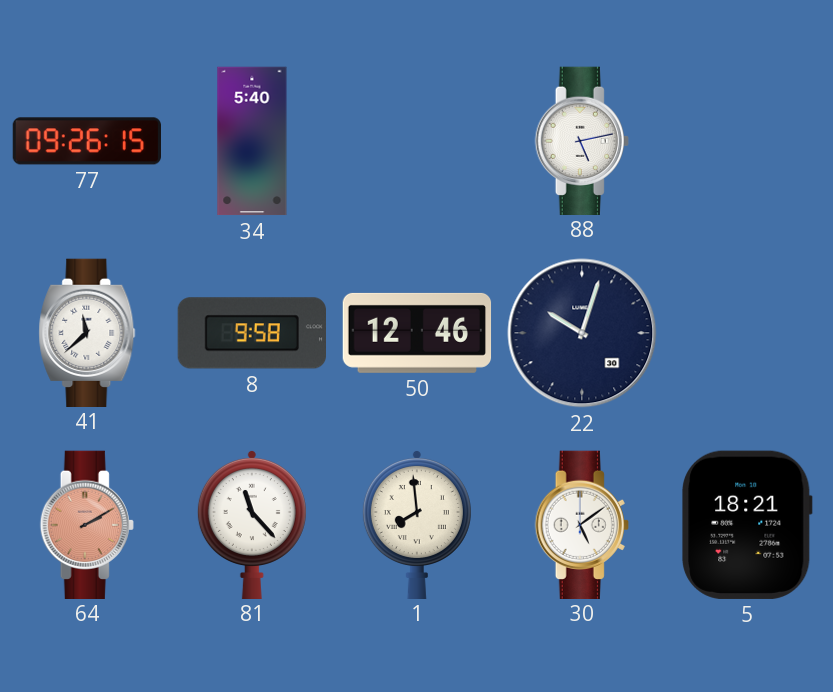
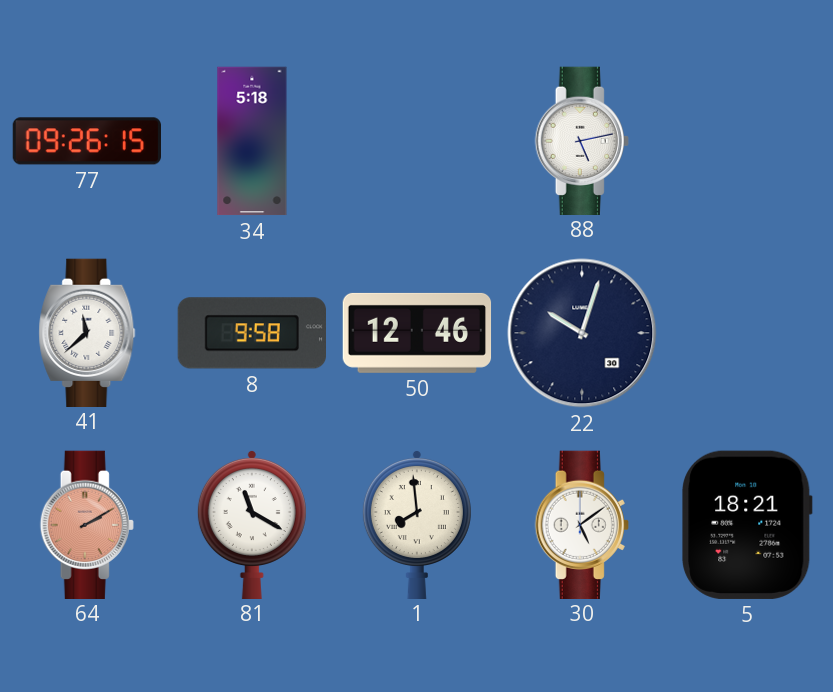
34: 5:40 -> 5:18
81: 11:23 -> 11:20
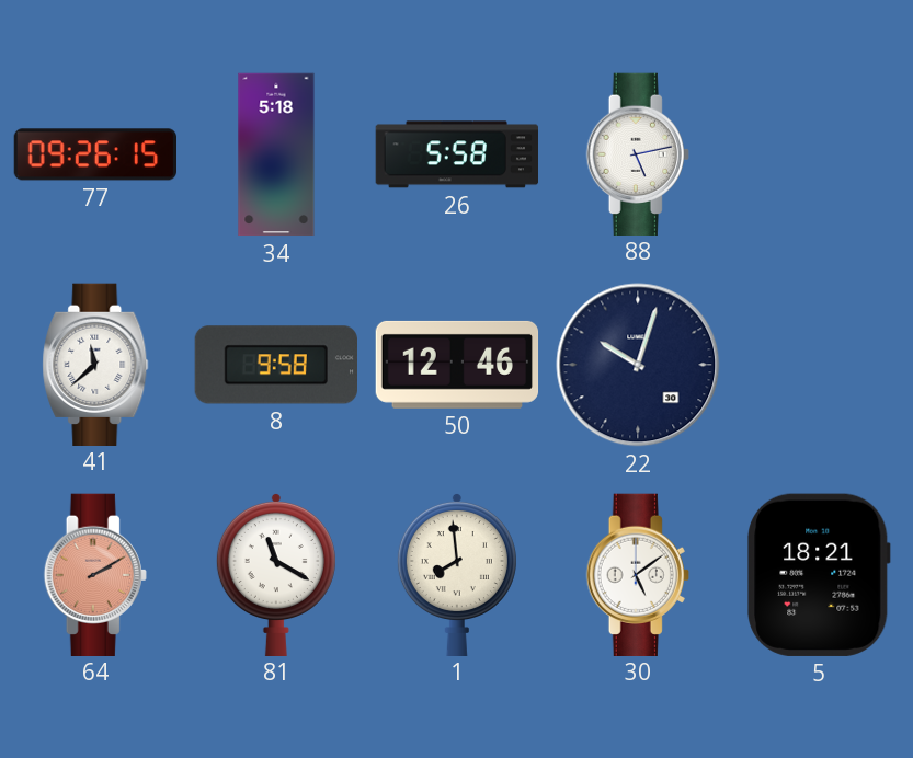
26: none -> 5:58
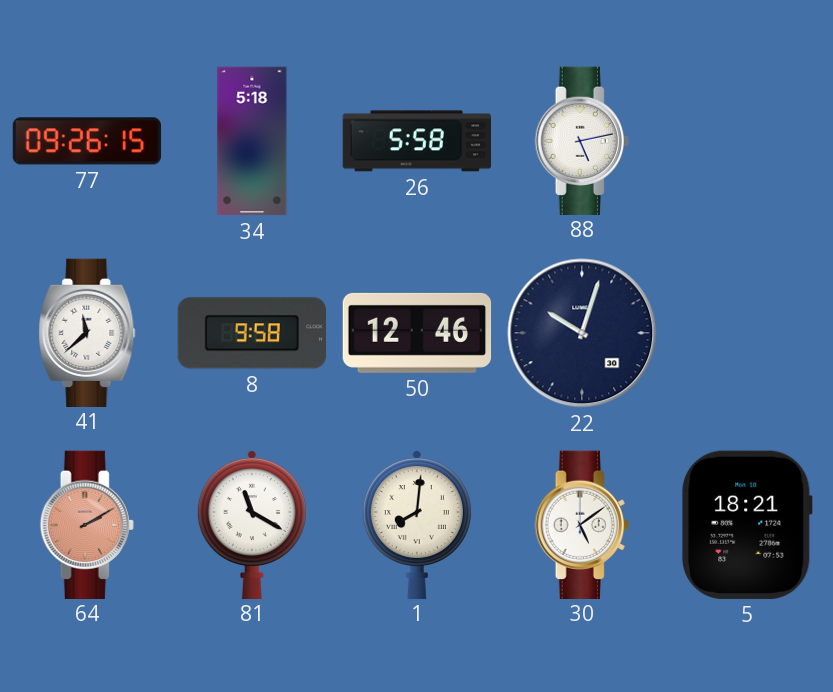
1: 7:59 -> 8:01
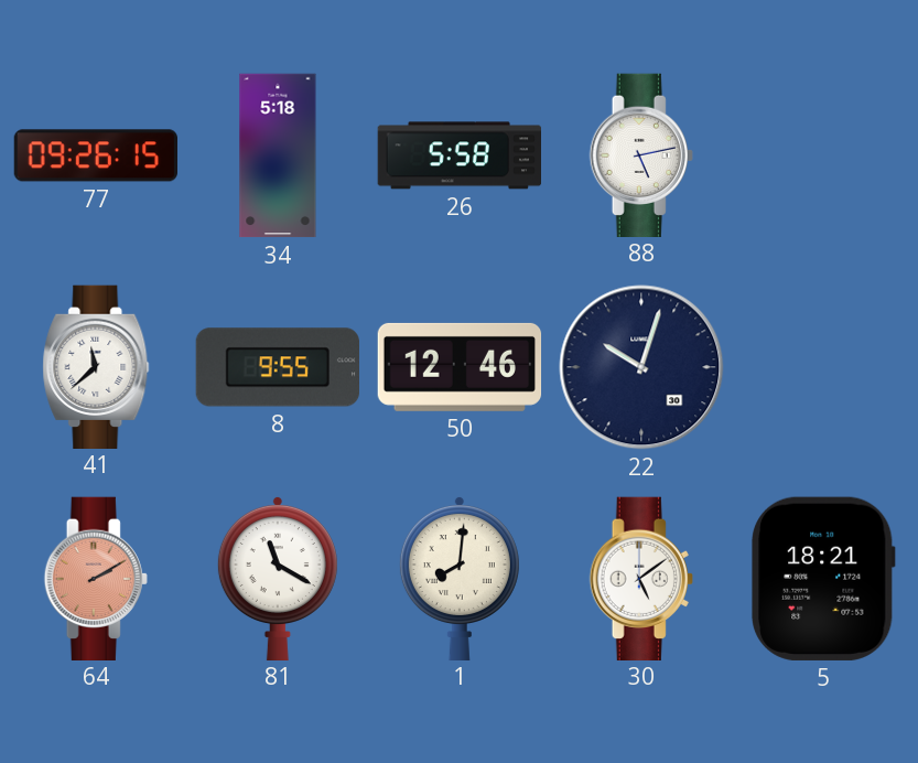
8: 9:58 -> 9:55
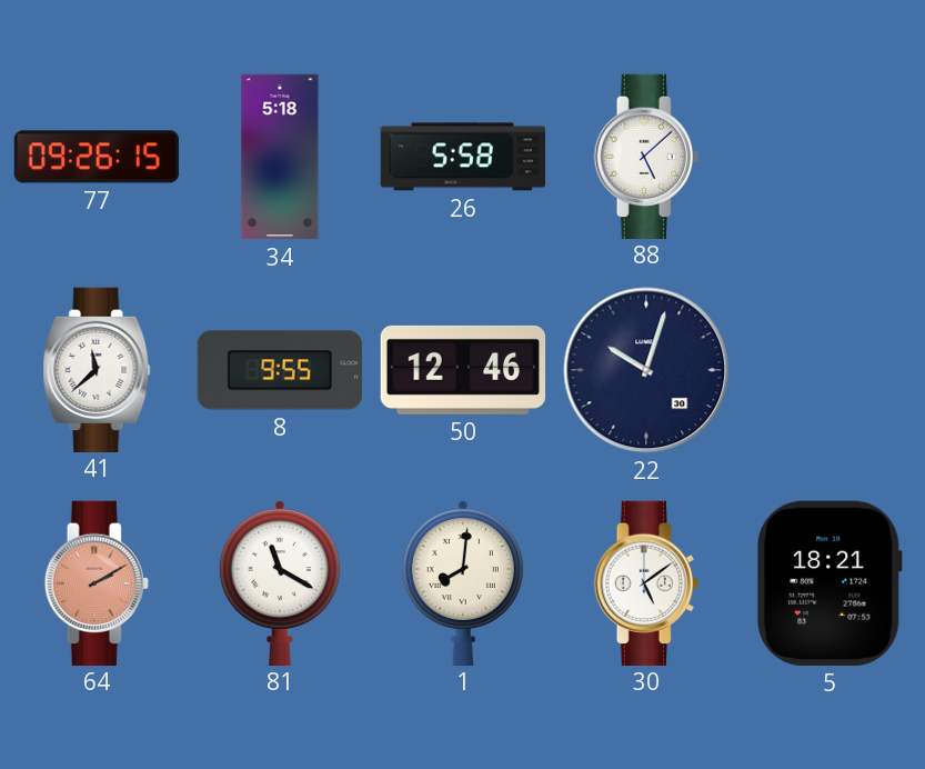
88: 5:13 -> 5:08
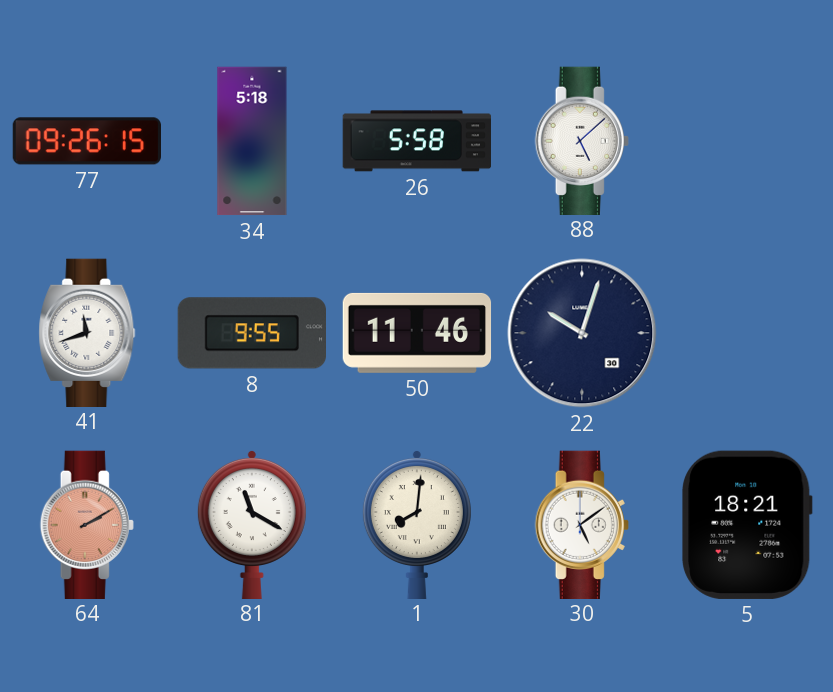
41: 11:38 -> 11:42
50: 12:46 -> 11:46
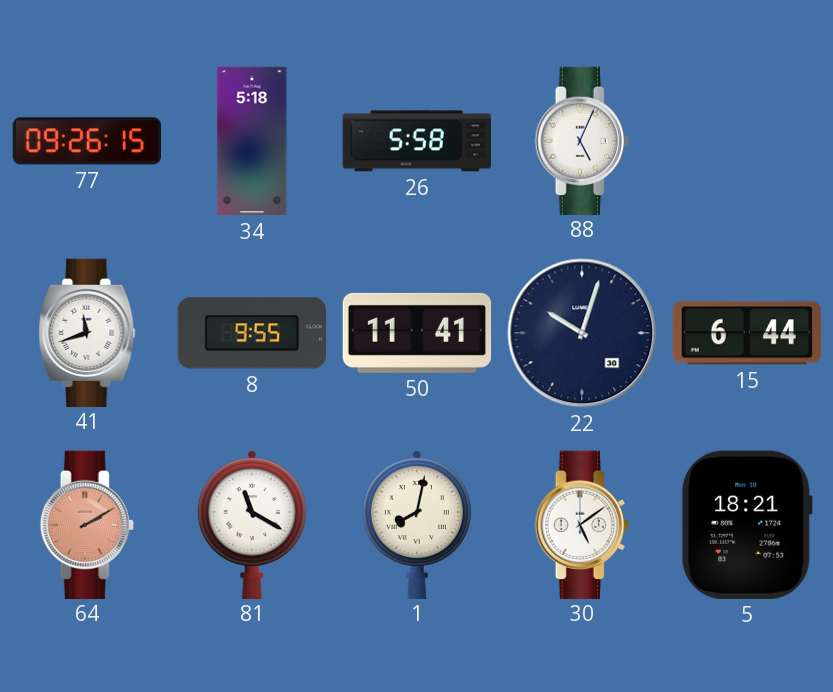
88: 5:08 -> 5:04
50: 11:46 -> 11:41
15: none -> 6:44
1: 8:01 -> 8:02
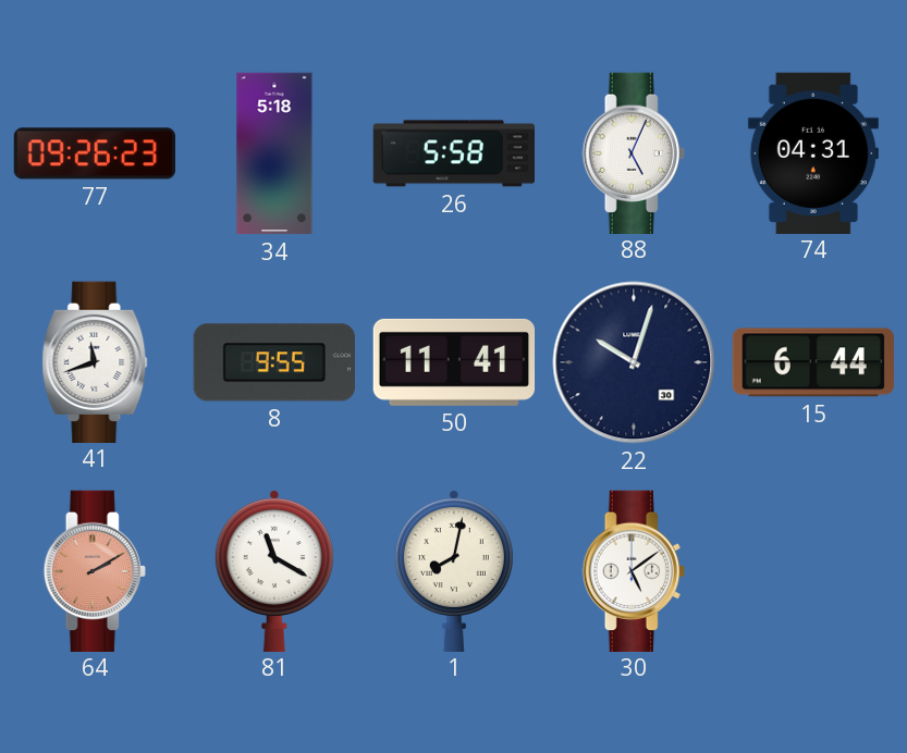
77: 09:26:15 -> 09:26:23
74: none -> 04:31
5: 18:21 -> none
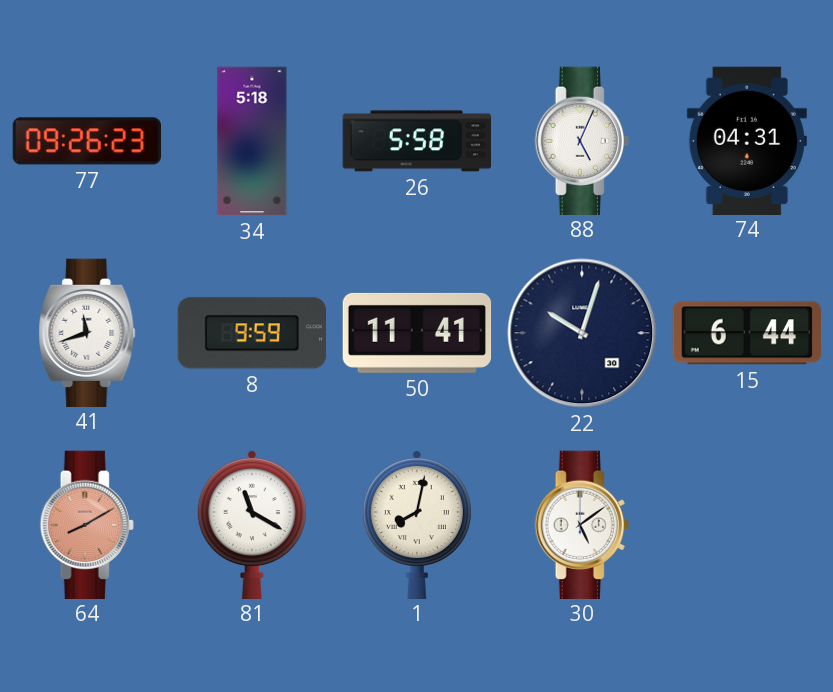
8: 9:55 -> 9:59
64: 2:10 -> 8:10
